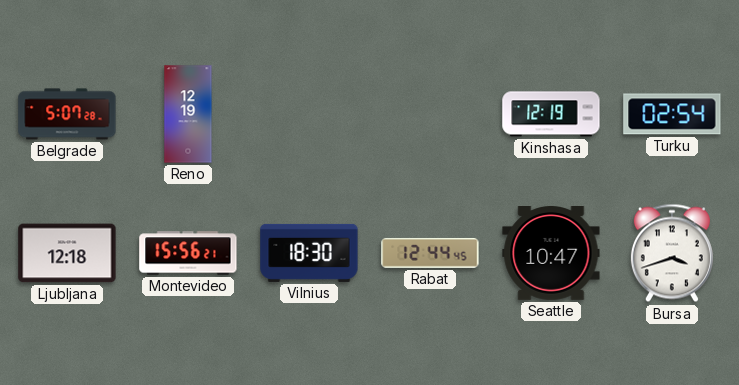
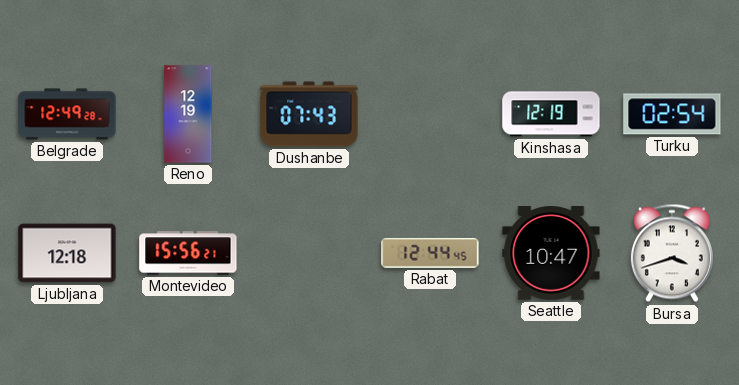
Belgrade: 5:07 -> 12:49
Dushanbe: none -> 07:43
Vilnius: 18:30 -> none
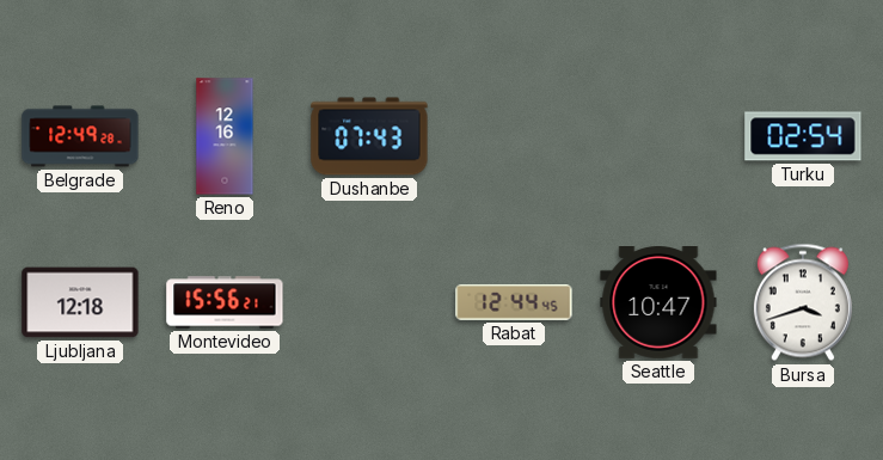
Reno: 12:19 -> 12:16
Kinshasa: 12:19 -> none
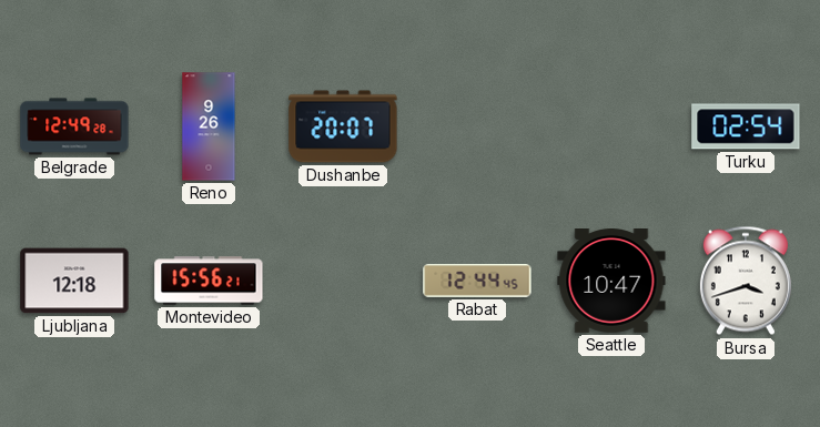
Reno: 12:16 -> 9:26
Dushanbe: 07:43 -> 20:07
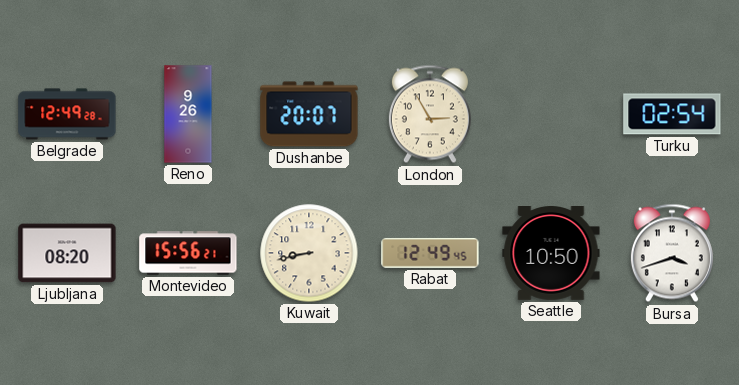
London: none -> 2:55
Ljubljana: 12:18 -> 08:20
Kuwait: none -> 8:43
Rabat: 12:44 -> 12:49
Seattle: 10:47 -> 10:50
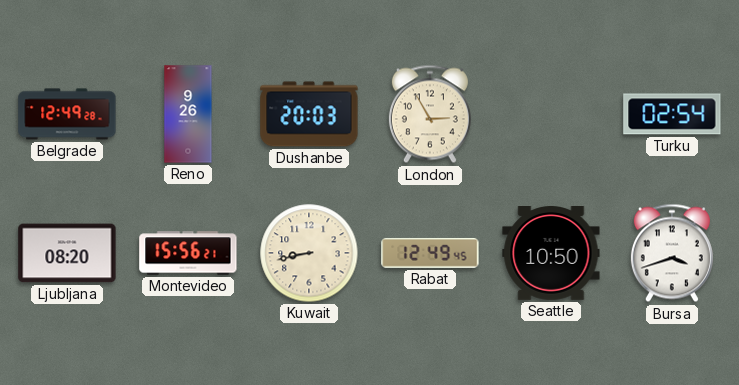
Dushanbe: 20:07 -> 20:03
